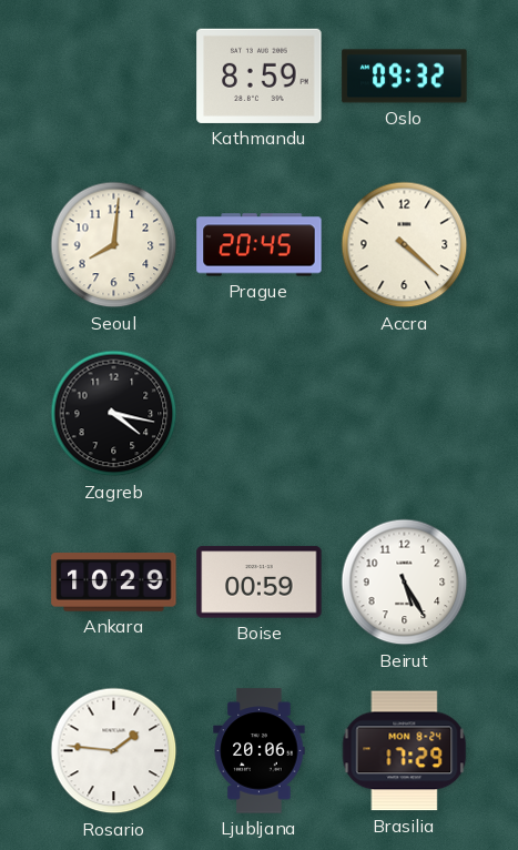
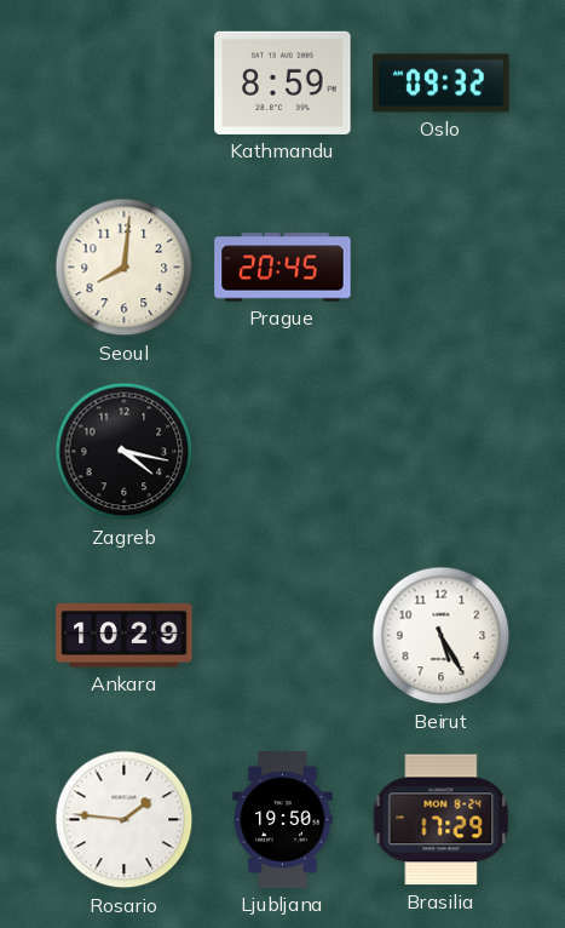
Accra: 4:22 -> none
Boise: 00:59 -> none
Ljubljana: 20:06 -> 19:50
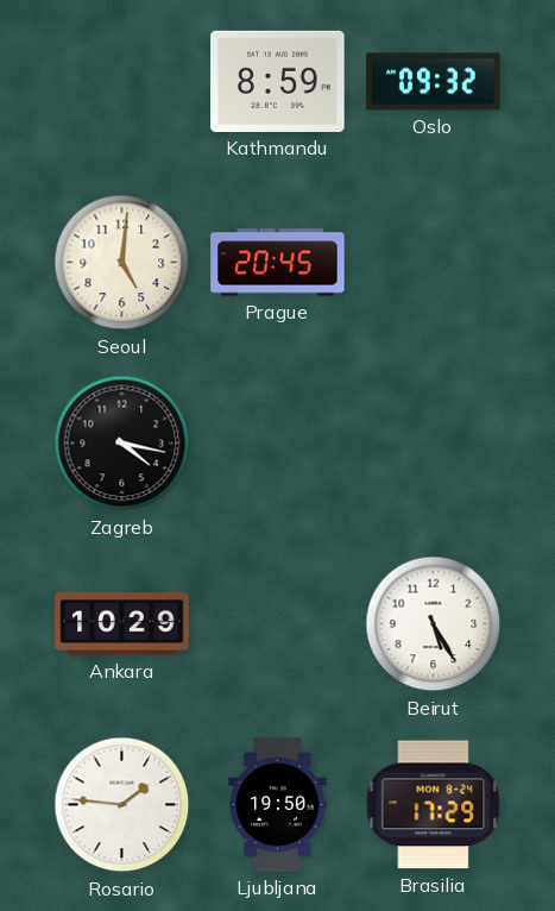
Seoul: 8:01 -> 5:01
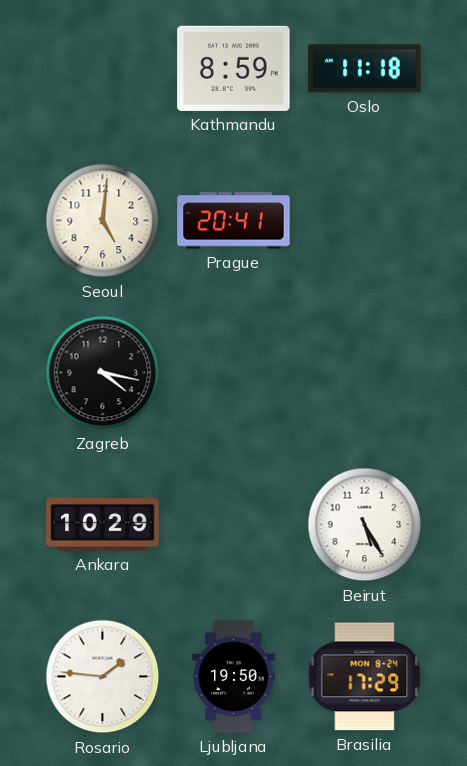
Oslo: 09:32 -> 11:18
Prague: 20:45 -> 20:41
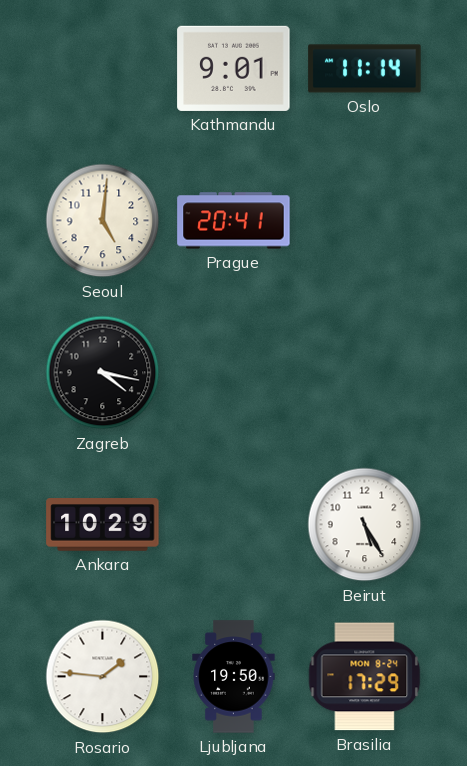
Kathmandu: 8:59 -> 9:01
Oslo: 11:18 -> 11:14
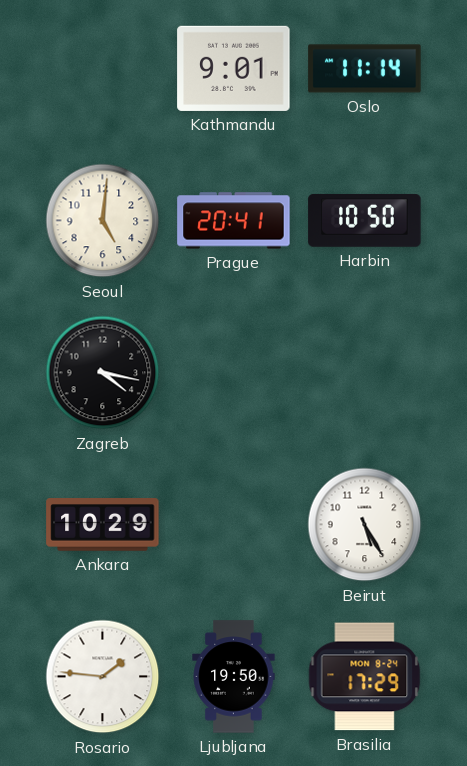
Harbin: none -> 10:50
